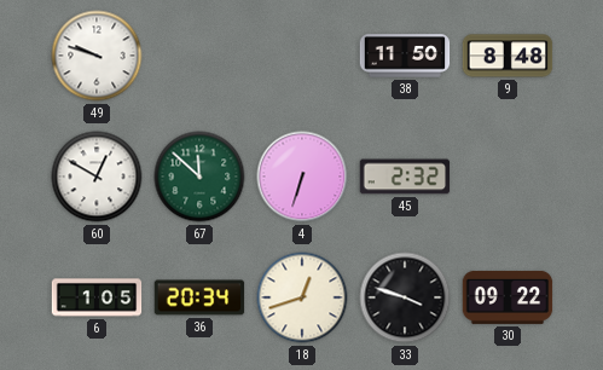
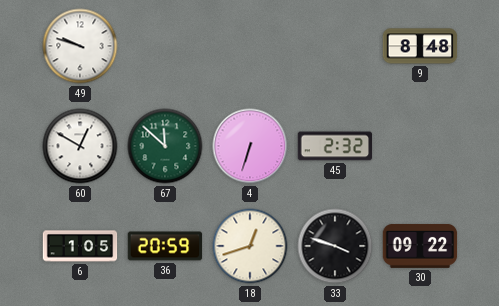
38: 11:50 -> none
36: 20:34 -> 20:59
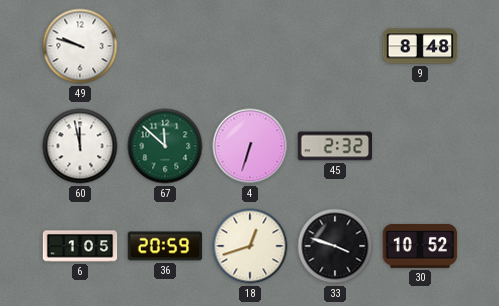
60: 12:50 -> 11:58
30: 09:22 -> 10:52
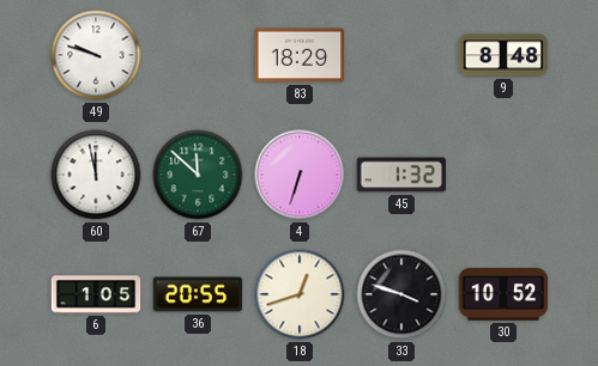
83: none -> 18:29
45: 2:32 -> 1:32
36: 20:59 -> 20:55
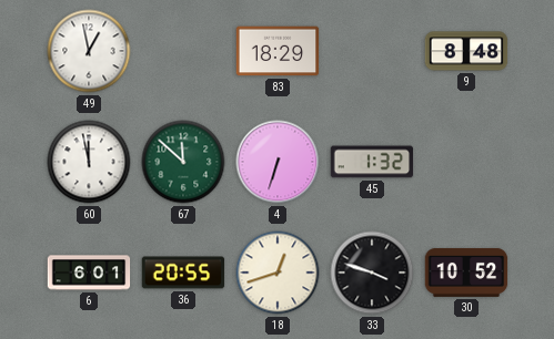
49: 9:48 -> 12:58
6: 1:05 -> 6:01
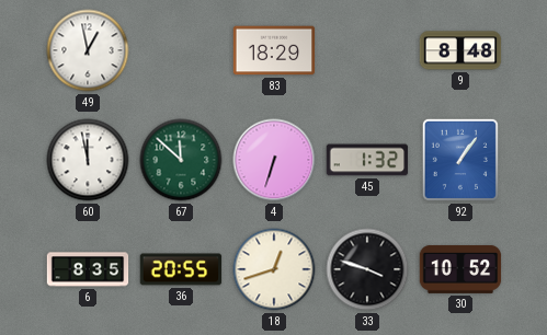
92: none -> 1:06
6: 6:01 -> 8:35
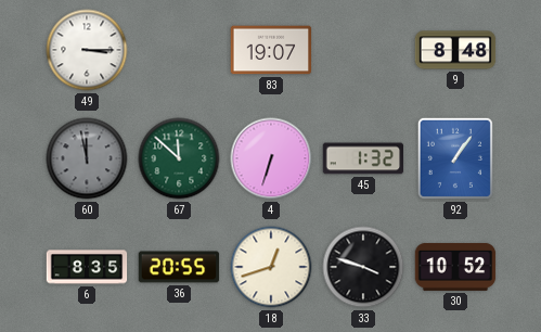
49: 12:58 -> 3:15
83: 18:29 -> 19:07
60 dial: white -> grey
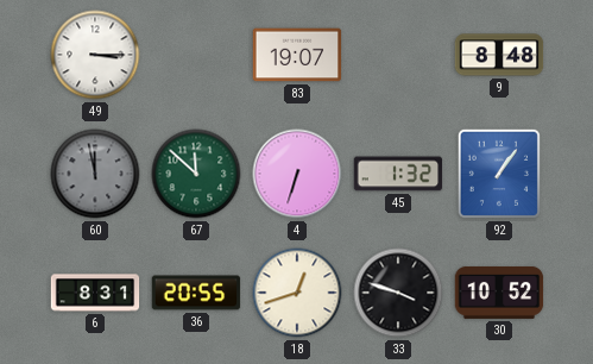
6: 8:35 -> 8:31
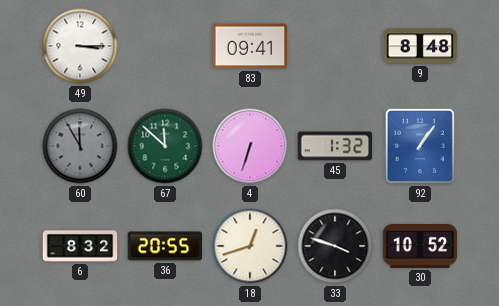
83: 19:07 -> 09:41
60: 11:58 -> 11:55
6: 8:31 -> 8:32
